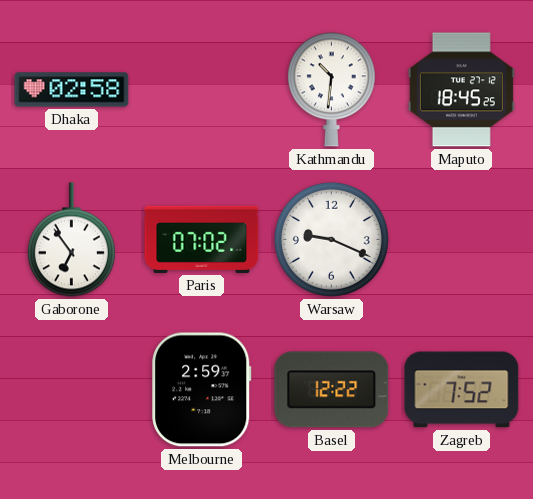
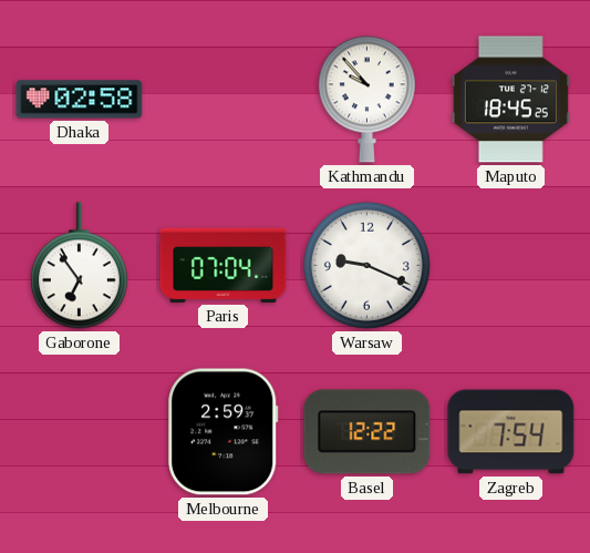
Kathmandu: 10:31 -> 9:53
Paris: 07:02 -> 07:04
Zagreb: 7:52 -> 7:54
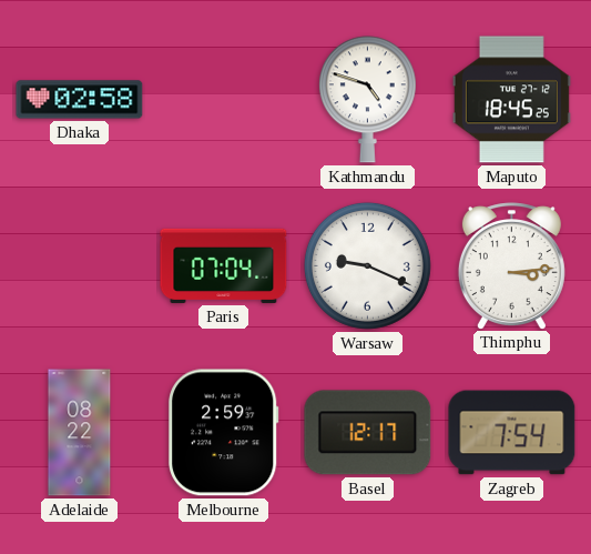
Kathmandu: 9:53 -> 4:48
Gaborone: 6:54 -> none
Thimphu: none -> 3:14
Adelaide: none -> 08:22
Basel: 12:22 -> 12:17
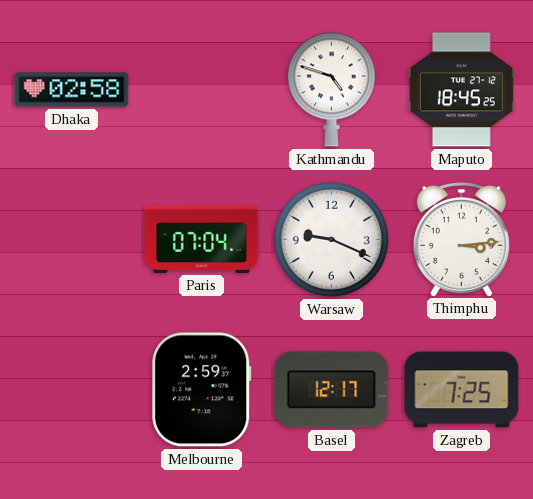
Adelaide: 08:22 -> none
Zagreb: 7:54 -> 7:25
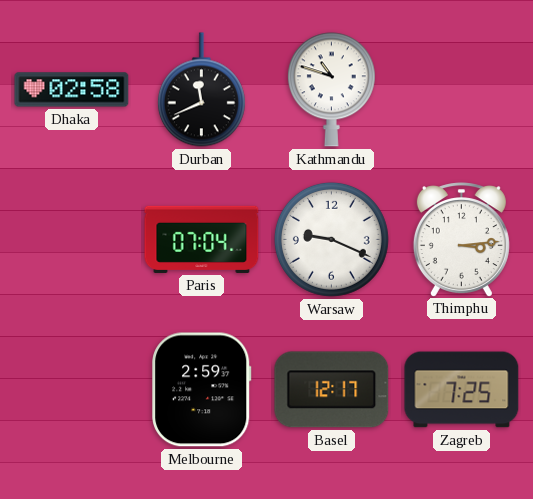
Durban: none -> 11:41
Kathmandu: 4:48 -> 10:48
Maputo: 18:45 -> none
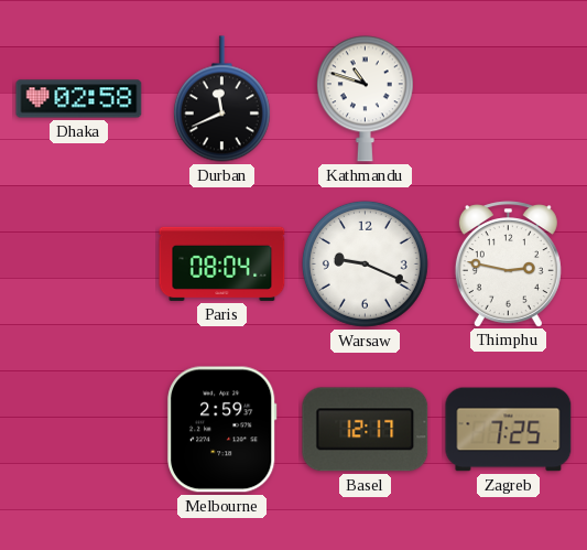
Paris: 07:04 -> 08:04
Thimphu: 3:14 -> 2:47
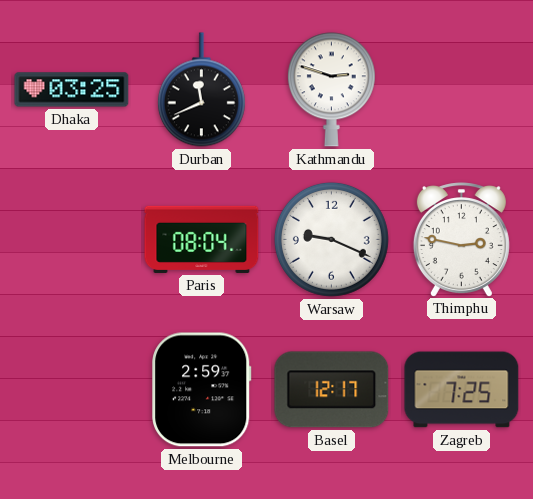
Dhaka: 02:58 -> 03:25
Kathmandu: 10:48 -> 2:48
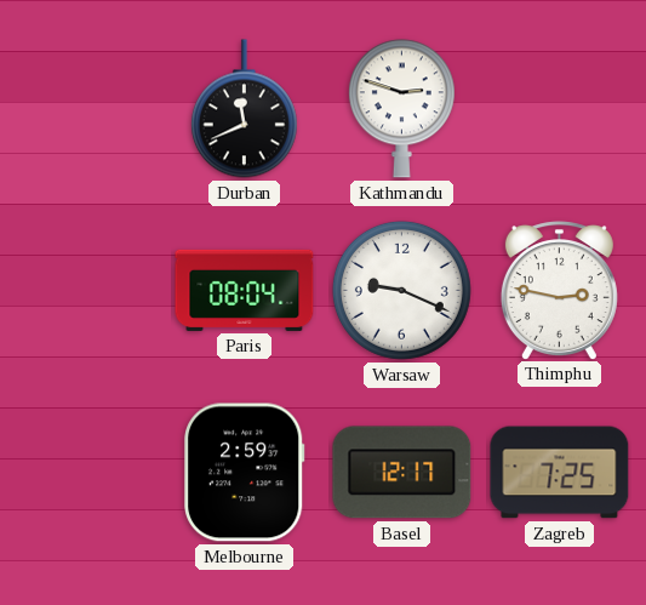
Dhaka: 03:25 -> none
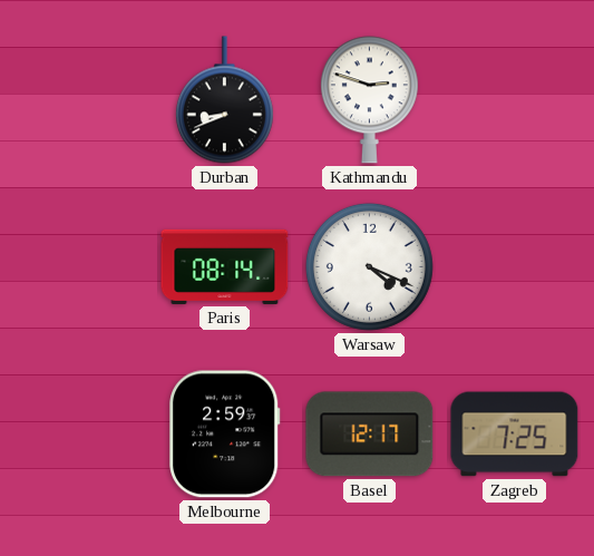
Durban: 11:41 -> 8:41
Paris: 08:04 -> 08:14
Warsaw: 9:19 -> 4:19
Thimphu: 2:47 -> none
